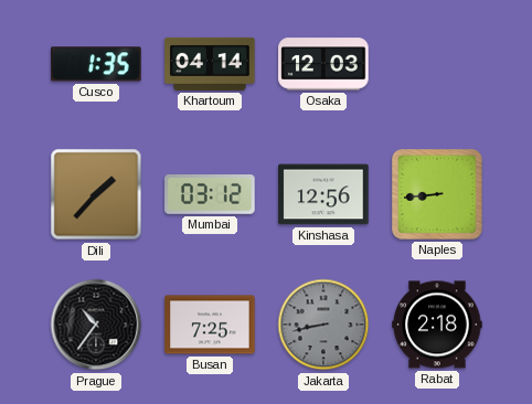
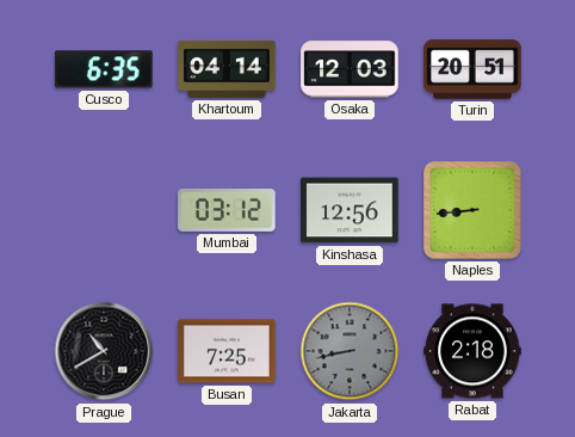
Cusco: 1:35 -> 6:35
Turin: none -> 20:51
Dili: 1:37 -> none
Prague: 10:36 -> 10:40
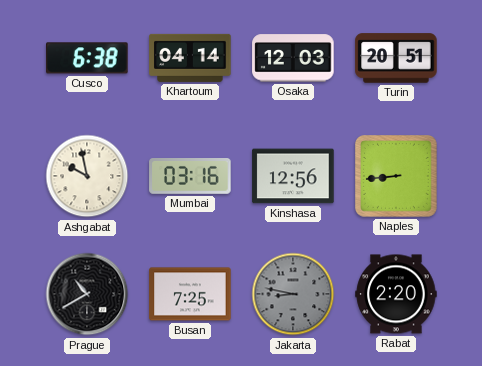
Cusco: 6:35 -> 6:38
Ashgabat: none -> 9:58
Mumbai: 03:12 -> 03:16
Jakarta: 8:43 -> 8:47
Rabat: 2:18 -> 2:20
